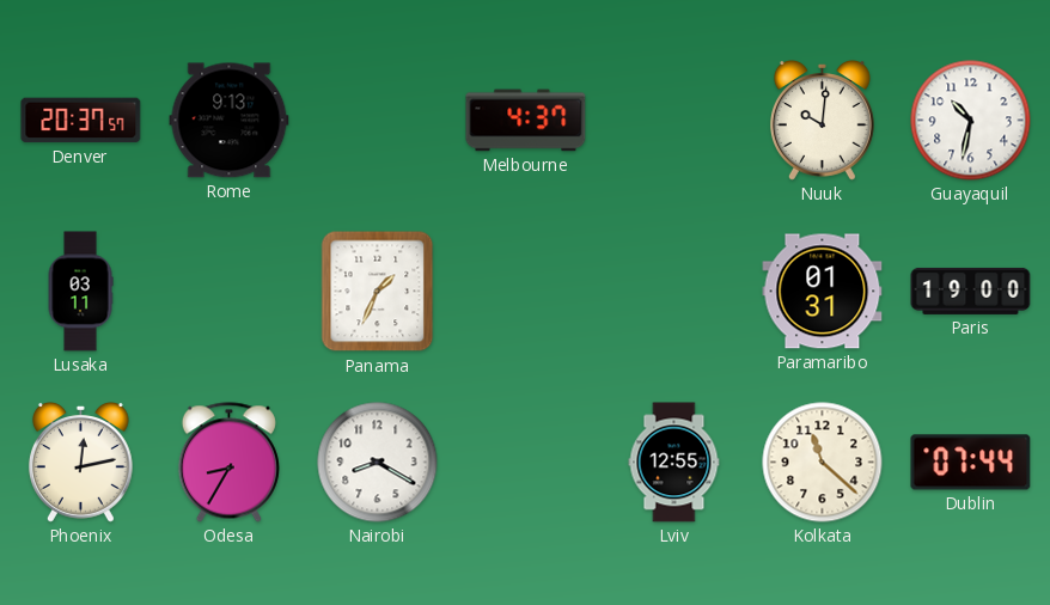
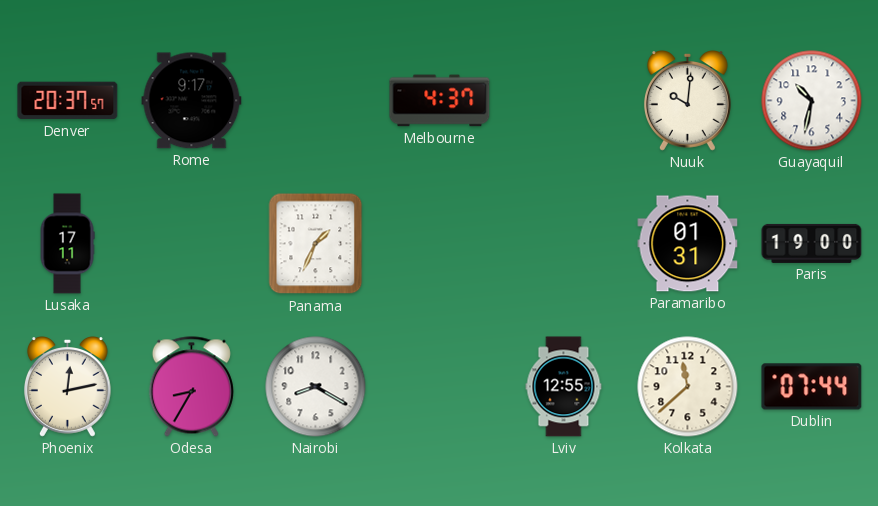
Rome: 9:13 -> 9:17
Lusaka: 03:11 -> 17:11
Kolkata: 11:22 -> 11:38
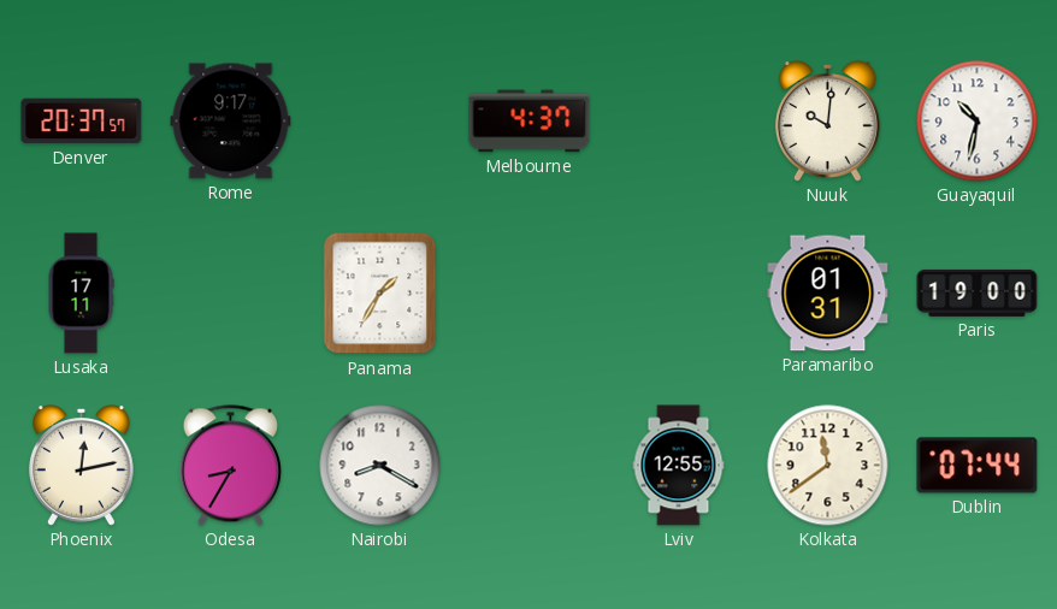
Panama: 1:34 -> 1:35
Kolkata: 11:38 -> 11:39
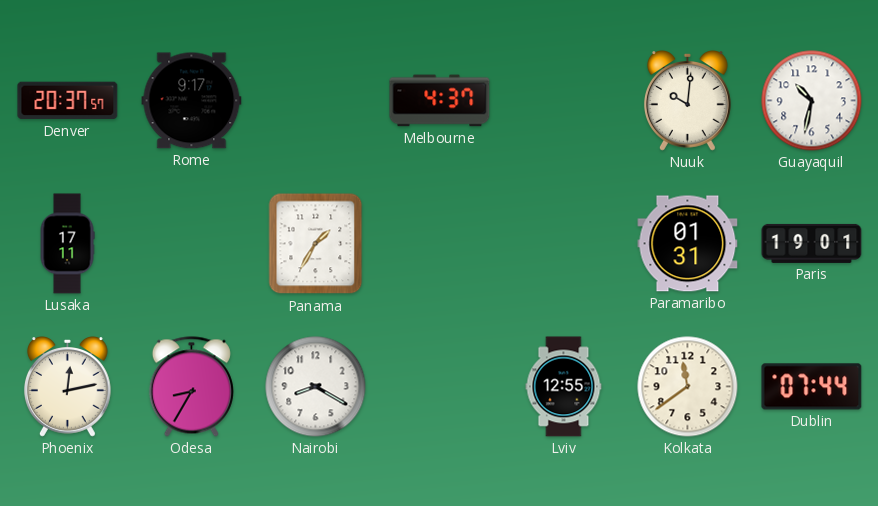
Paris: 19:00 -> 19:01
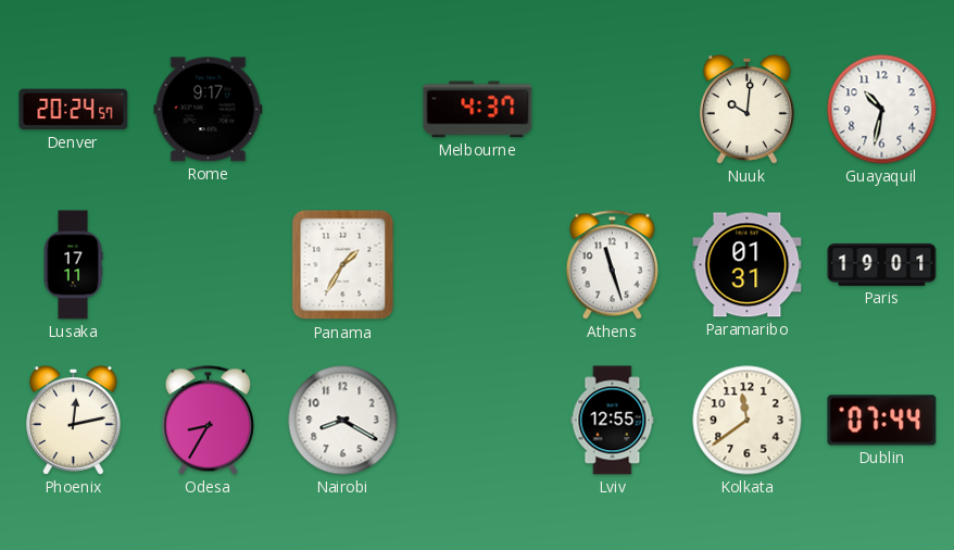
Denver: 20:37 -> 20:24
Athens: none -> 11:27
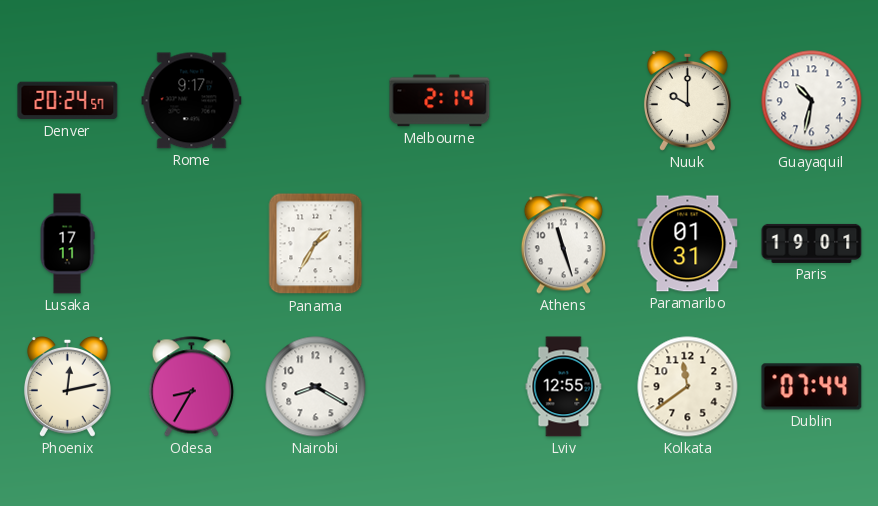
Melbourne: 4:37 -> 2:14
Nuuk: 10:01 -> 10:00
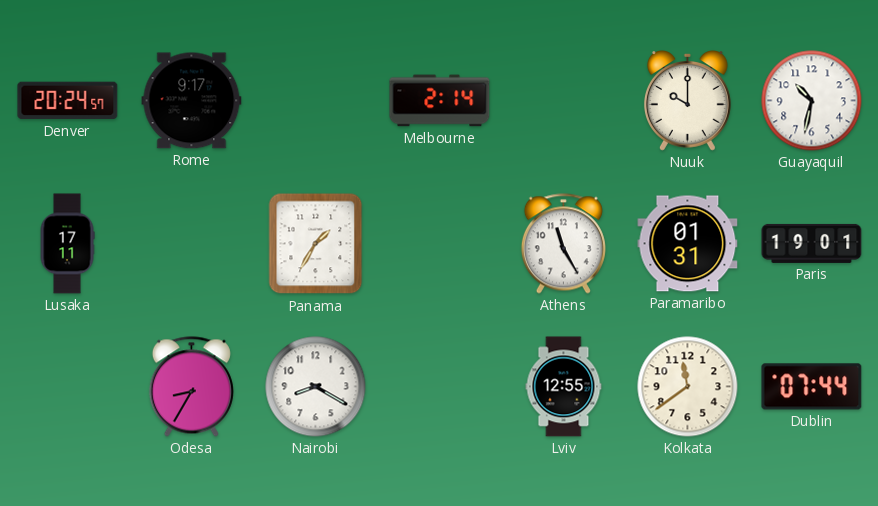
Athens: 11:27 -> 11:25
Phoenix: 12:13 -> none
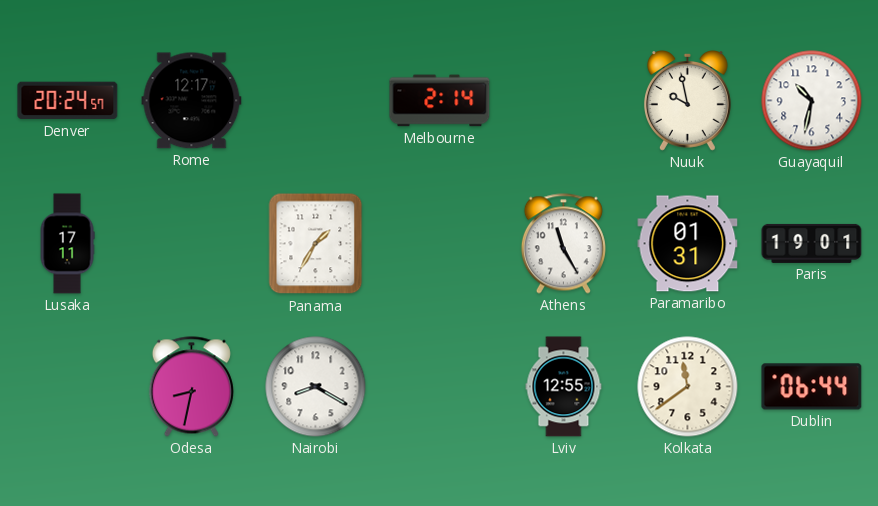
Rome: 9:17 -> 12:17
Nuuk: 10:00 -> 9:58
Odesa: 8:35 -> 8:32
Dublin: 07:44 -> 06:44
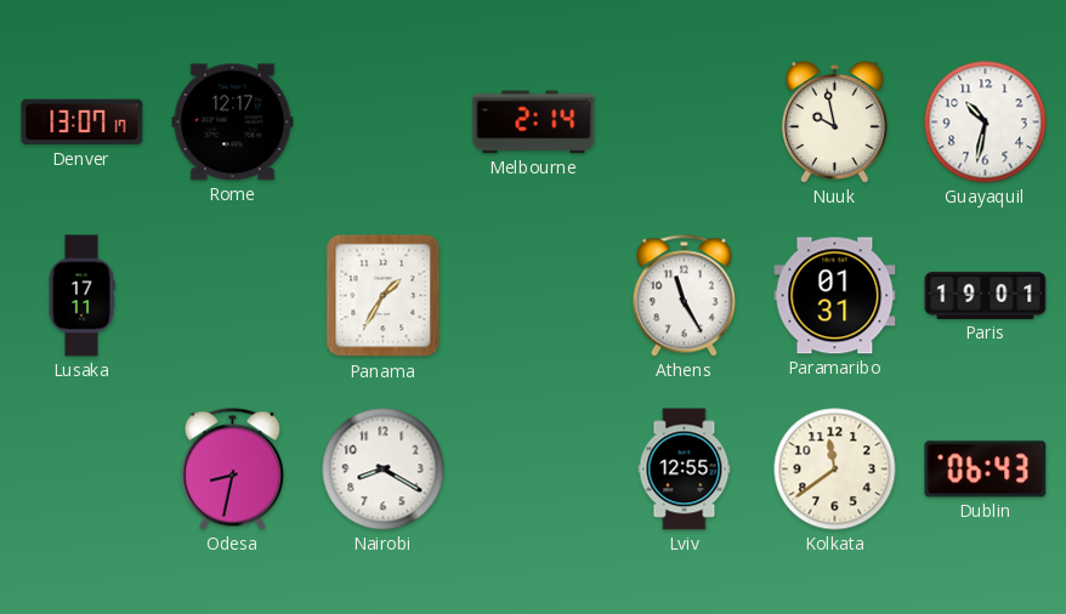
Denver: 20:24 -> 13:07
Dublin: 06:44 -> 06:43
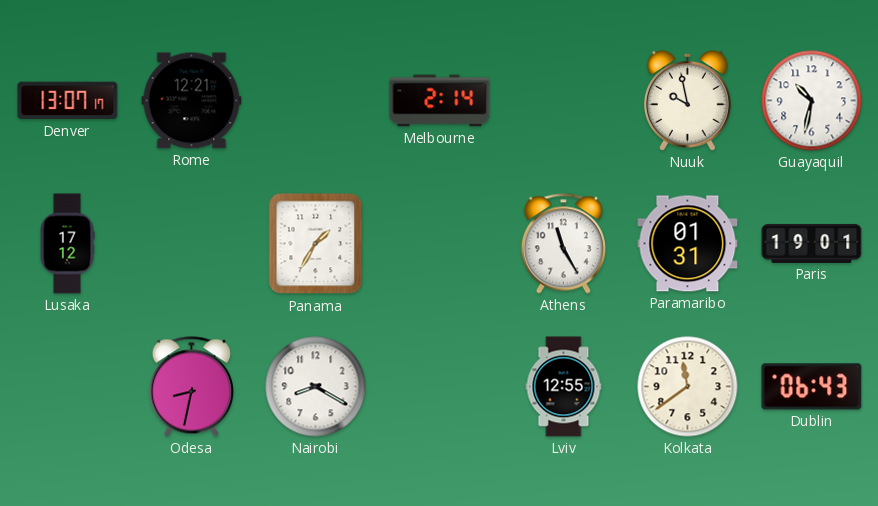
Rome: 12:17 -> 12:21
Lusaka: 17:11 -> 17:12
